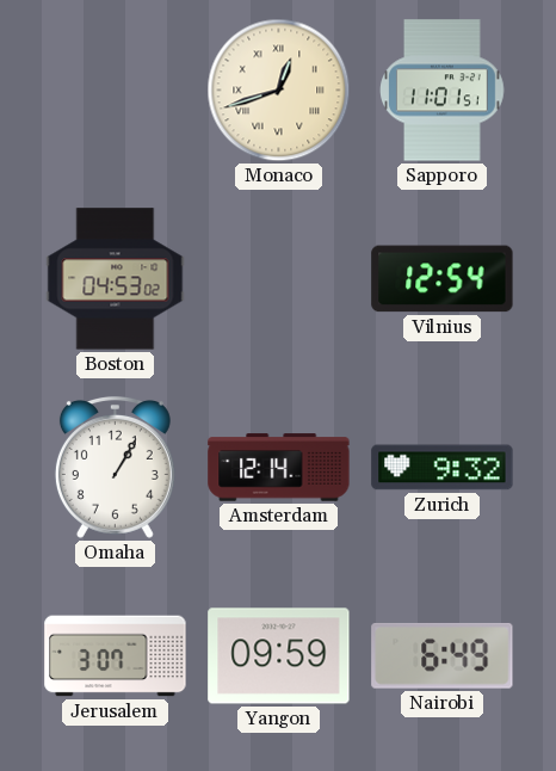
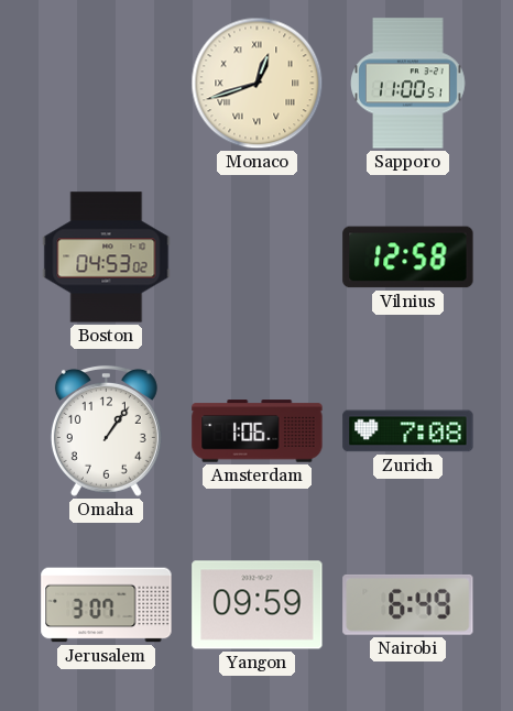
Sapporo: 11:01 -> 11:00
Vilnius: 12:54 -> 12:58
Omaha: 1:05 -> 1:06
Amsterdam: 12:14 -> 1:06
Zurich: 9:32 -> 7:08
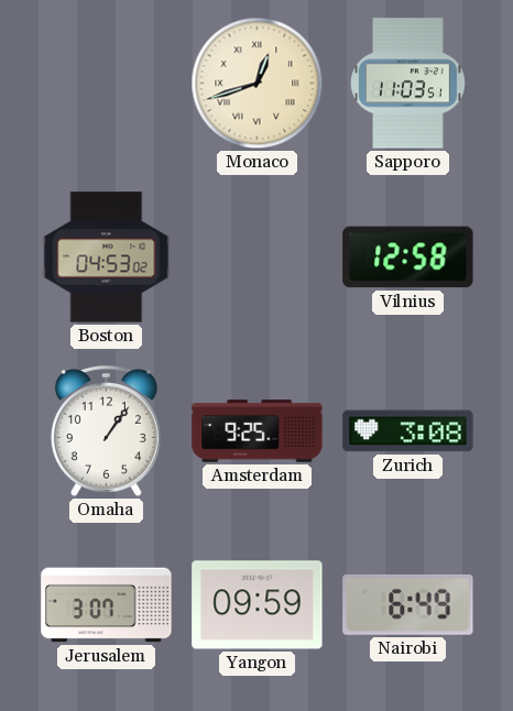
Sapporo: 11:00 -> 11:03
Amsterdam: 1:06 -> 9:25
Zurich: 7:08 -> 3:08
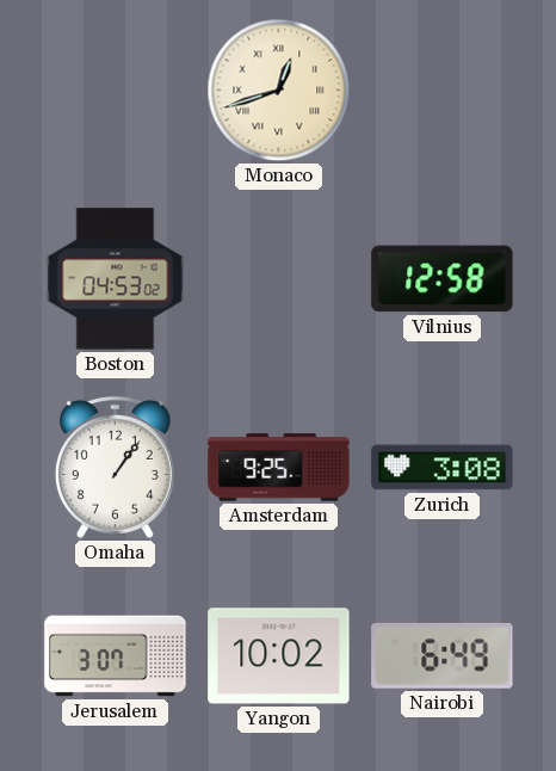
Sapporo: 11:03 -> none
Yangon: 09:59 -> 10:02
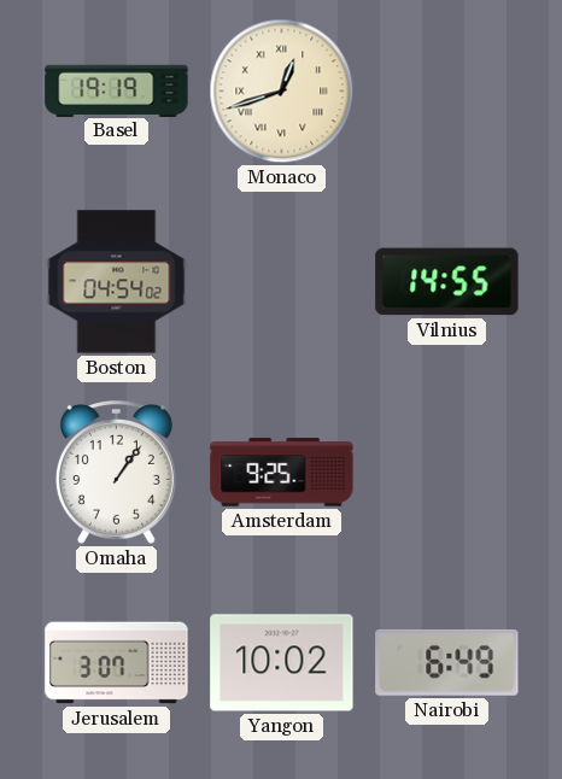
Basel: none -> 19:19
Boston: 04:53 -> 04:54
Vilnius: 12:58 -> 14:55
Zurich: 3:08 -> none
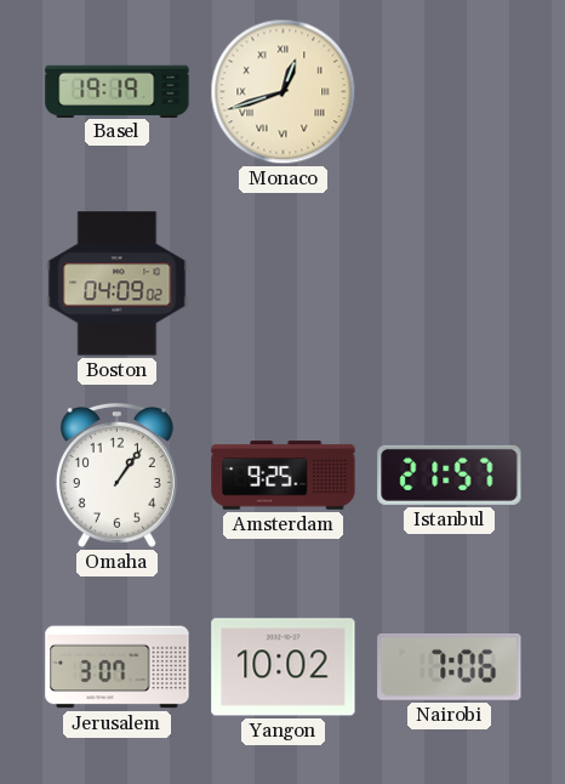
Boston: 04:54 -> 04:09
Vilnius: 14:55 -> none
Istanbul: none -> 21:57
Nairobi: 6:49 -> 7:06
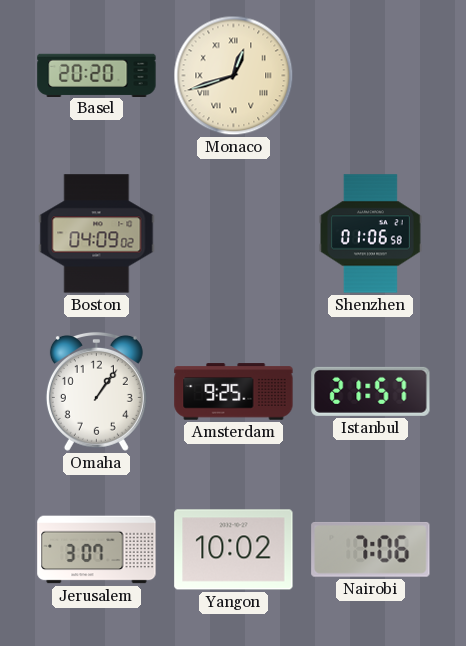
Basel: 19:19 -> 20:20
Shenzhen: none -> 01:06
